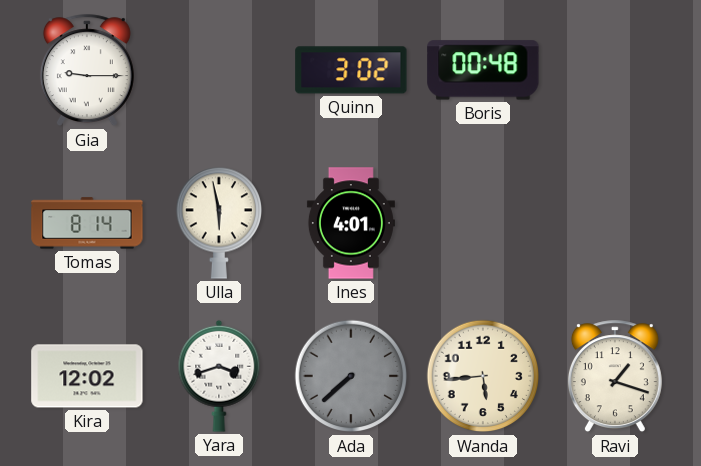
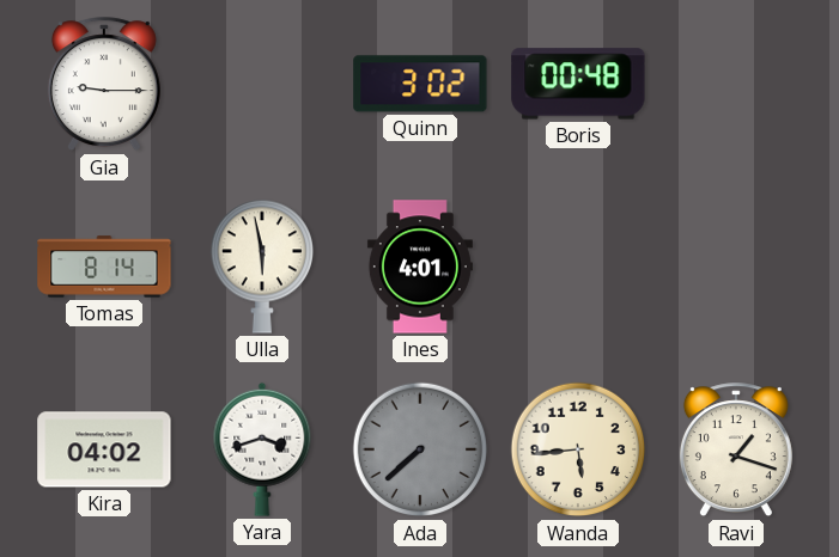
Kira: 12:02 -> 04:02
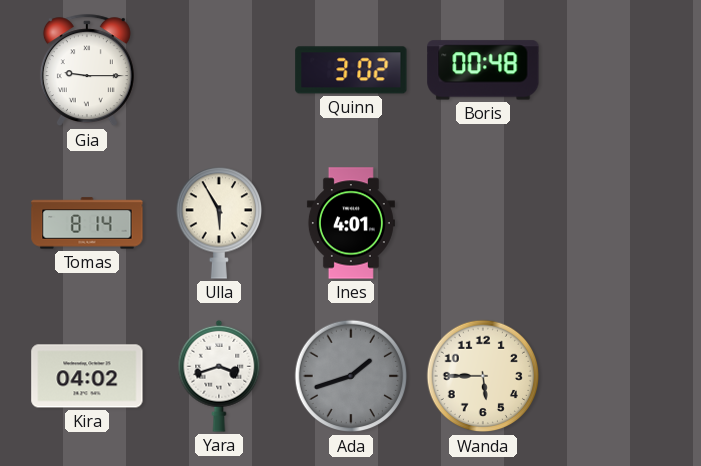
Ulla: 5:58 -> 5:55
Ada: 7:38 -> 1:42
Wanda: 5:44 -> 5:45
Ravi: 1:18 -> none
